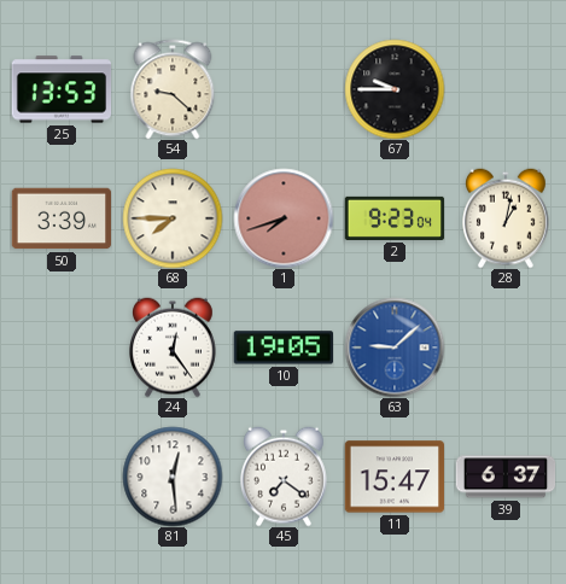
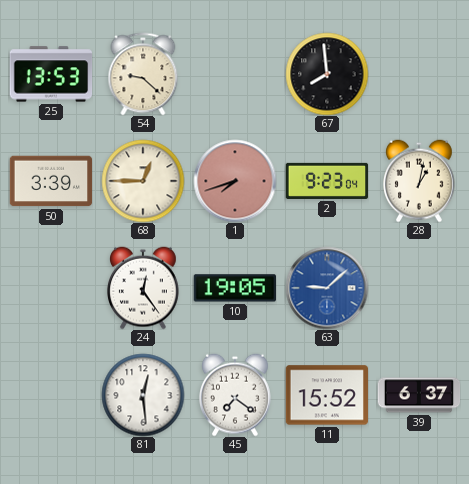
67: 9:45 -> 7:59
68: 7:45 -> 12:45
11: 15:47 -> 15:52
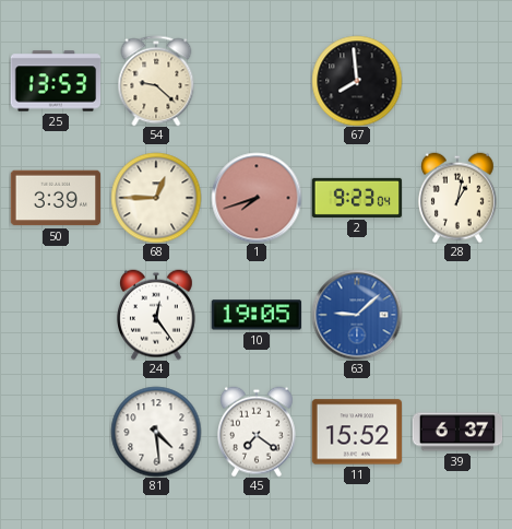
81: 12:29 -> 4:29
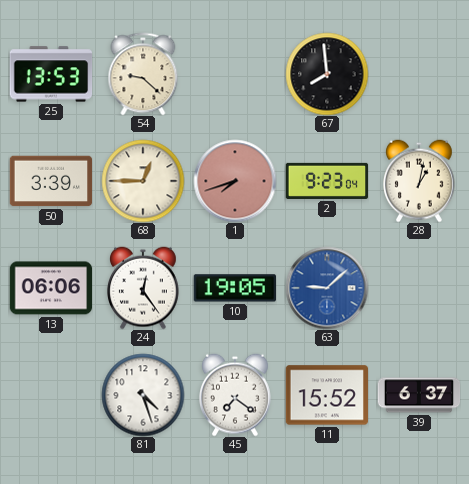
13: none -> 06:06
81: 4:29 -> 4:27
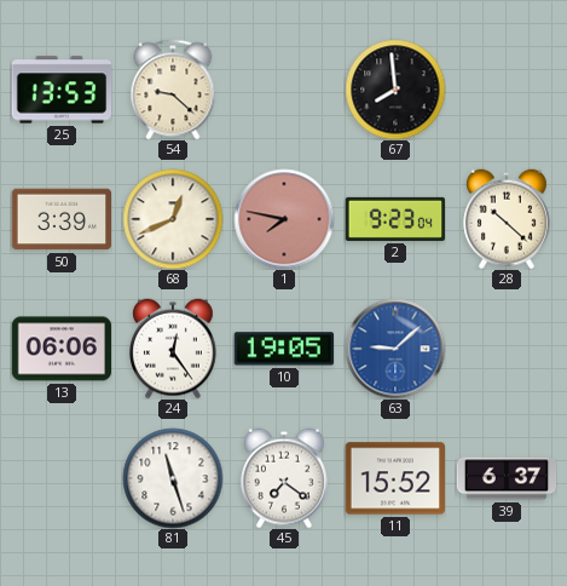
68: 12:45 -> 12:41
1: 7:42 -> 7:47
28: 1:02 -> 10:22
81: 4:27 -> 11:27
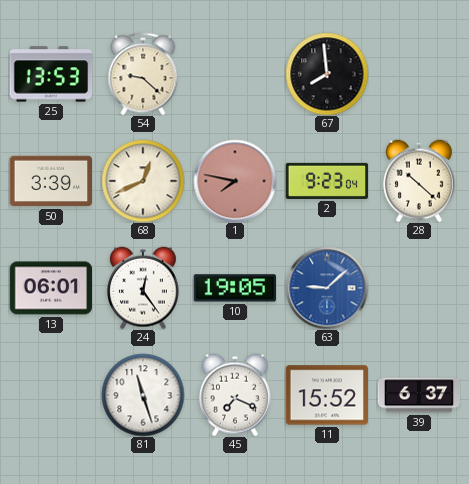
13: 06:06 -> 06:01
45: 7:21 -> 7:19
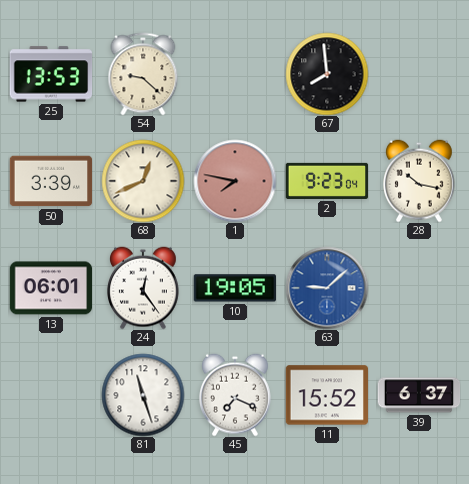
28: 10:22 -> 10:17
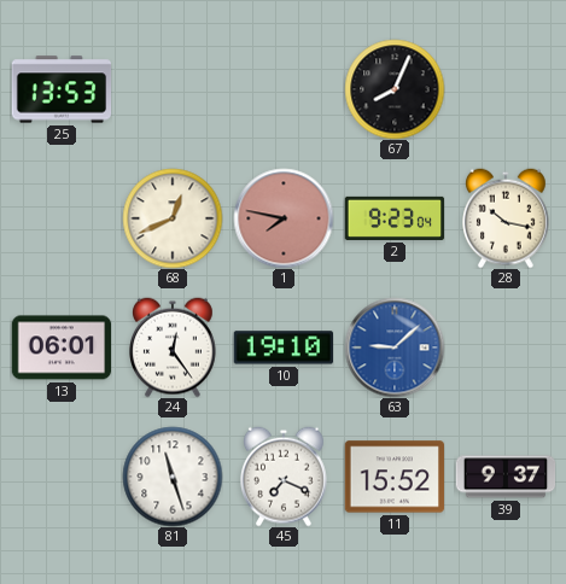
54: 9:22 -> none
67: 7:59 -> 8:04
50: 3:39 -> none
10: 19:05 -> 19:10
39: 6:37 -> 9:37
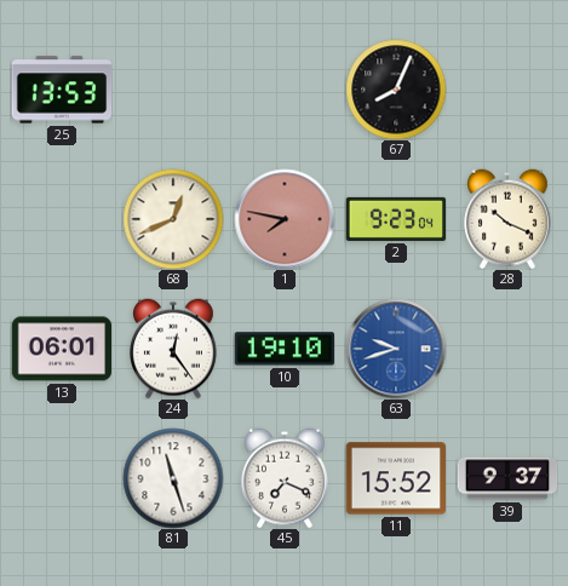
28: 10:17 -> 10:19
63: 9:08 -> 9:42
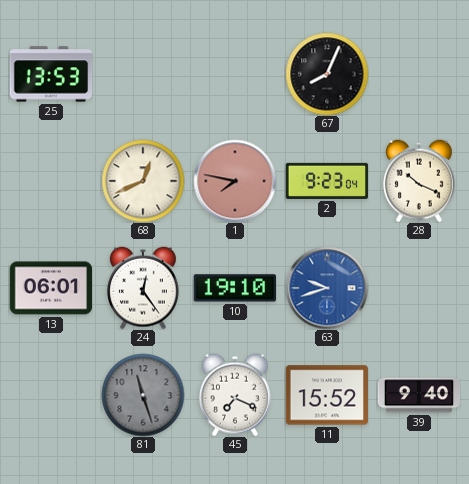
81 dial: white -> grey
39: 9:37 -> 9:40
